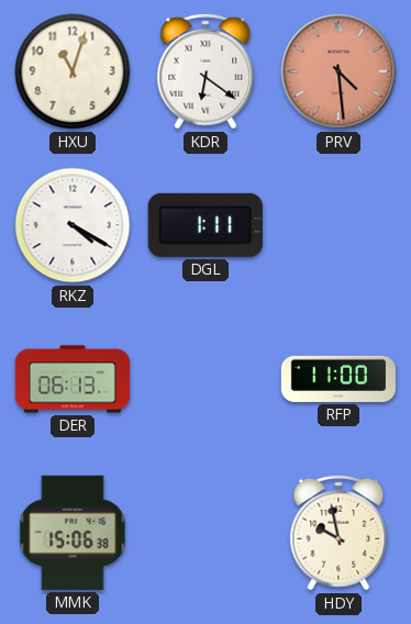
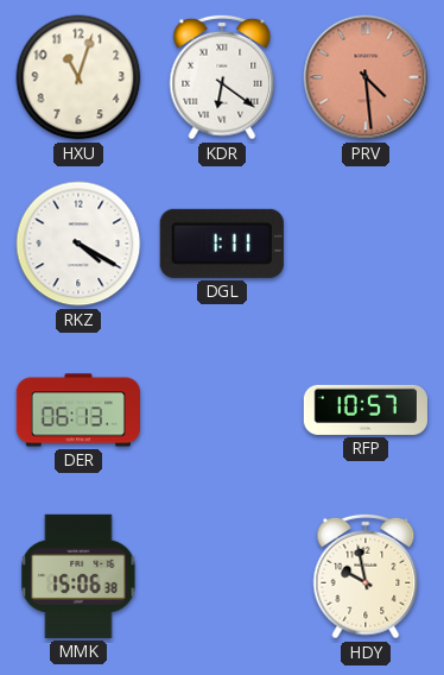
RFP: 11:00 -> 10:57
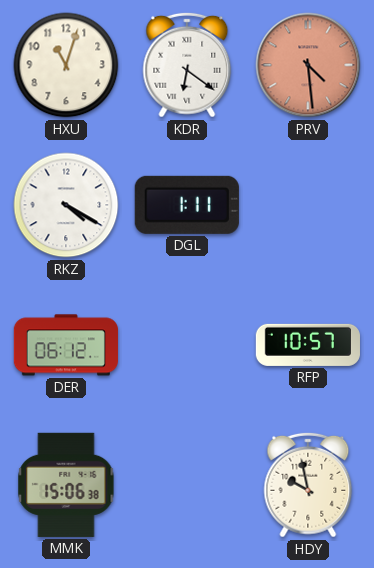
DER: 06:13 -> 06:12
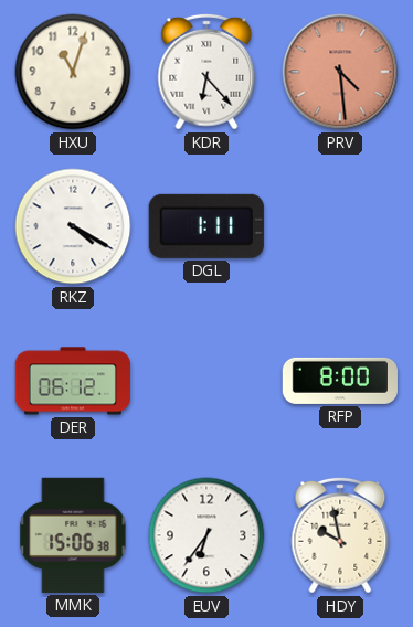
KDR: 6:21 -> 6:23
RFP: 10:57 -> 8:00
EUV: none -> 6:36
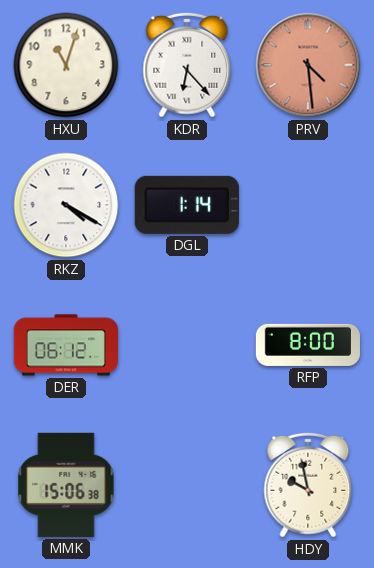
DGL: 1:11 -> 1:14
EUV: 6:36 -> none
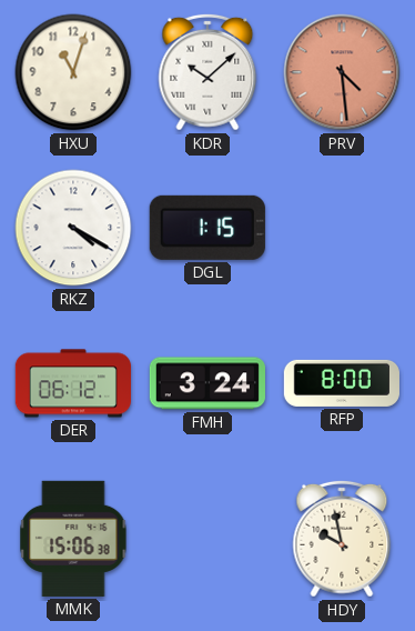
KDR: 6:23 -> 10:08
DGL: 1:14 -> 1:15
FMH: none -> 3:24
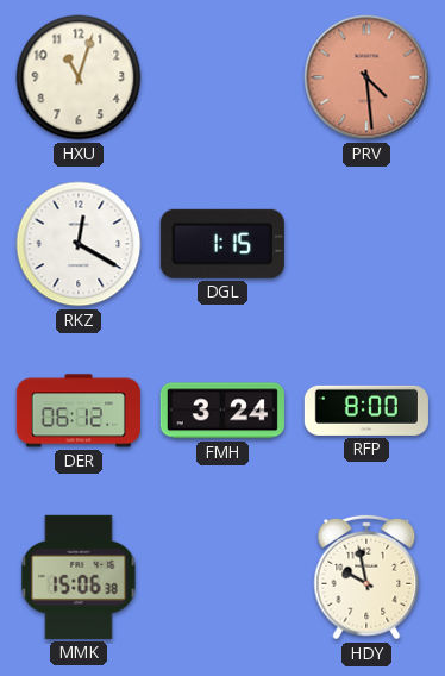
KDR: 10:08 -> none
RKZ: 4:20 -> 12:20
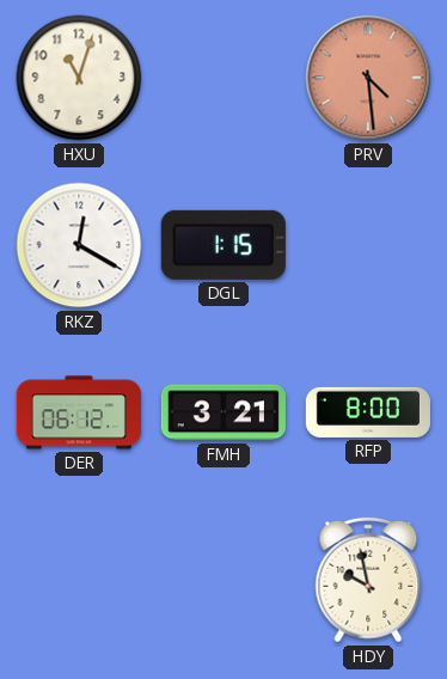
FMH: 3:24 -> 3:21
MMK: 15:06 -> none
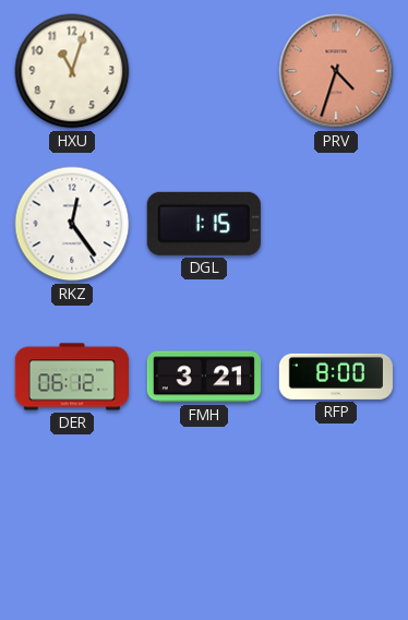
PRV: 4:29 -> 4:33
RKZ: 12:20 -> 12:24
HDY: 9:58 -> none
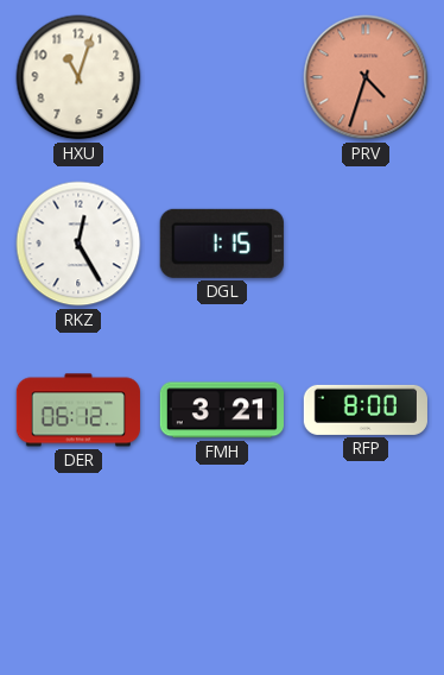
RKZ: 12:24 -> 12:25
